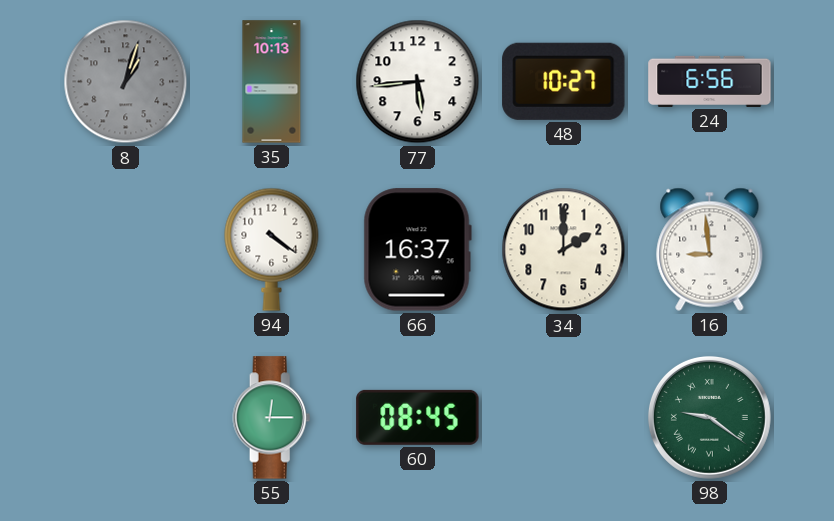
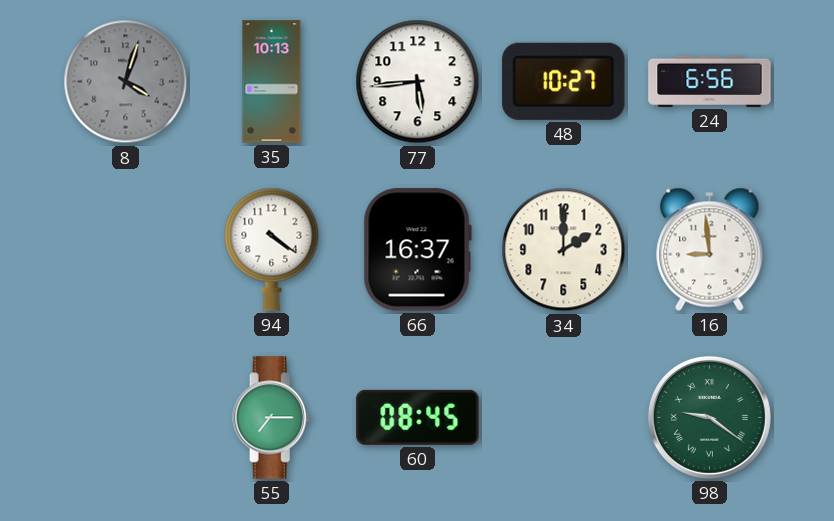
8: 1:03 -> 4:03
55: 12:15 -> 7:15
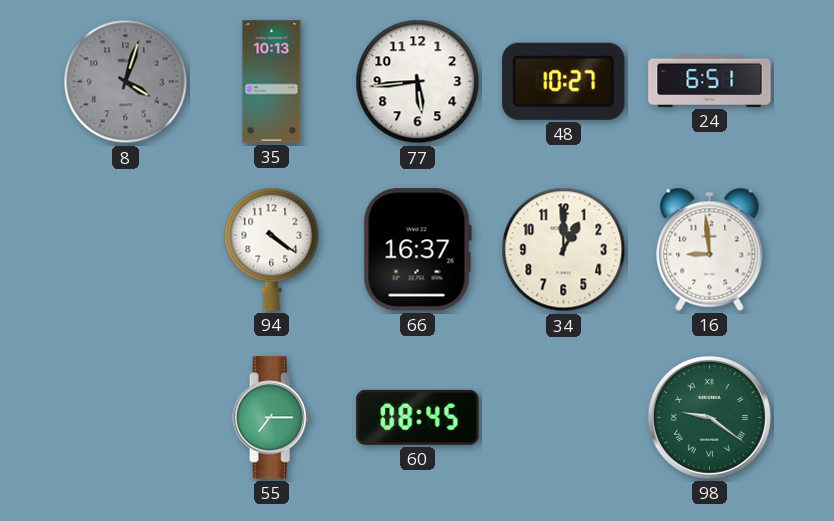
24: 6:56 -> 6:51
34: 2:00 -> 1:00
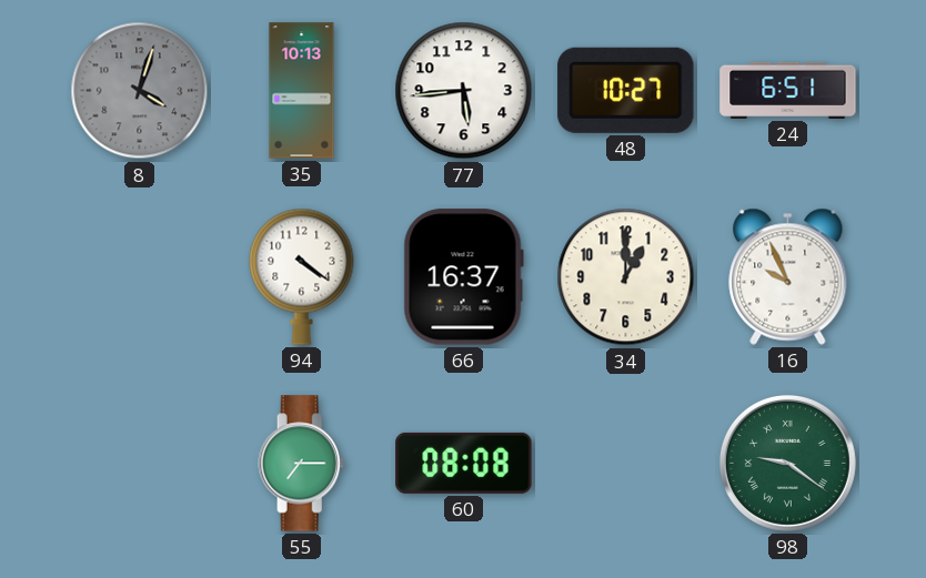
16: 8:59 -> 9:56
60: 08:45 -> 08:08
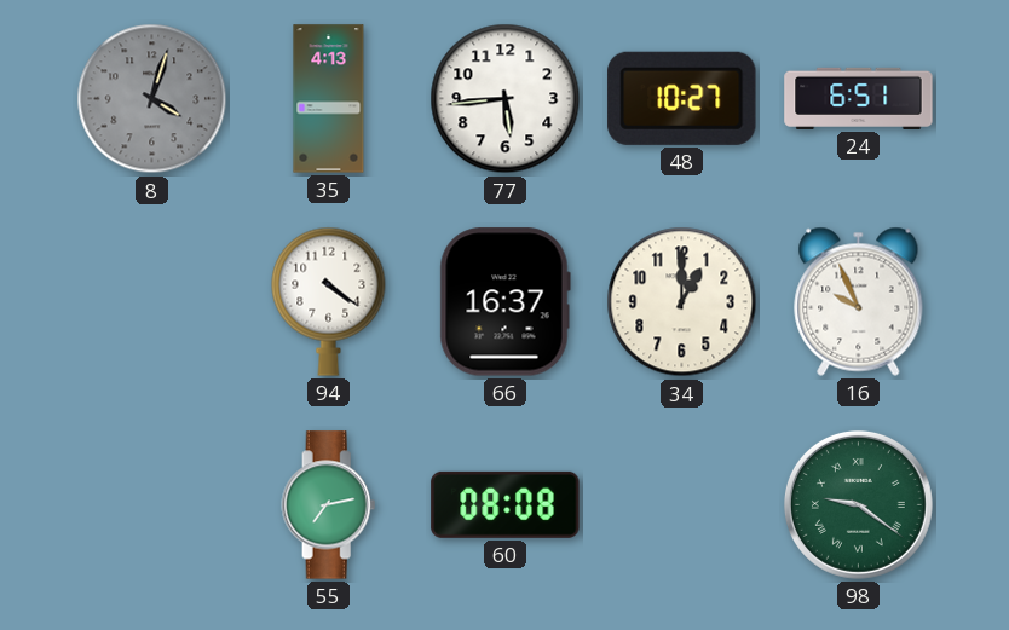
35: 10:13 -> 4:13
55: 7:15 -> 7:13
